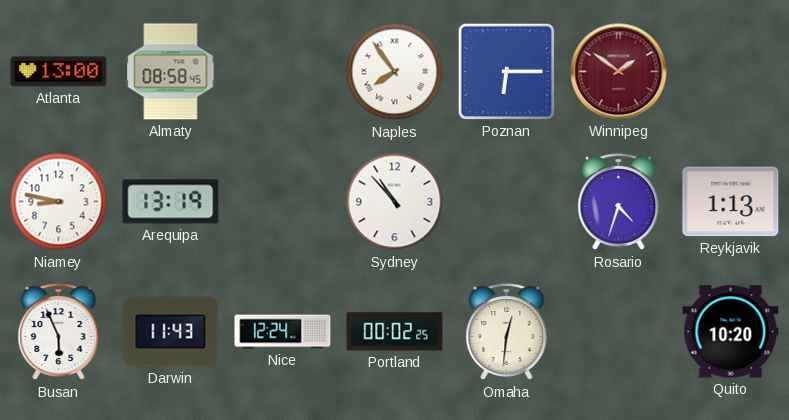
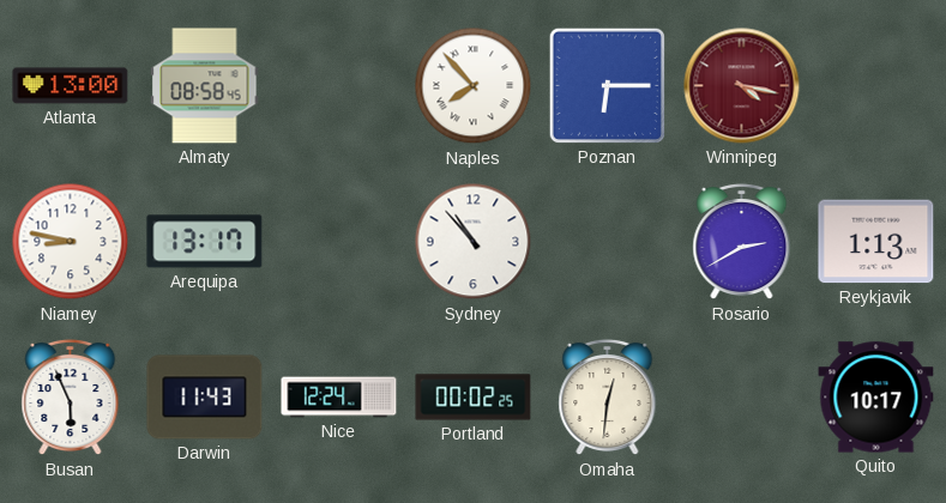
Naples: 7:54 -> 7:53
Winnipeg: 1:51 -> 4:17
Arequipa: 13:19 -> 13:17
Rosario: 4:33 -> 2:40
Quito: 10:20 -> 10:17
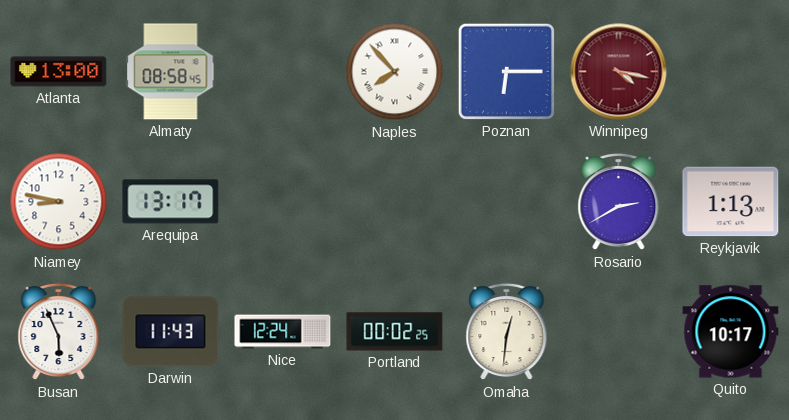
Sydney: 10:53 -> none
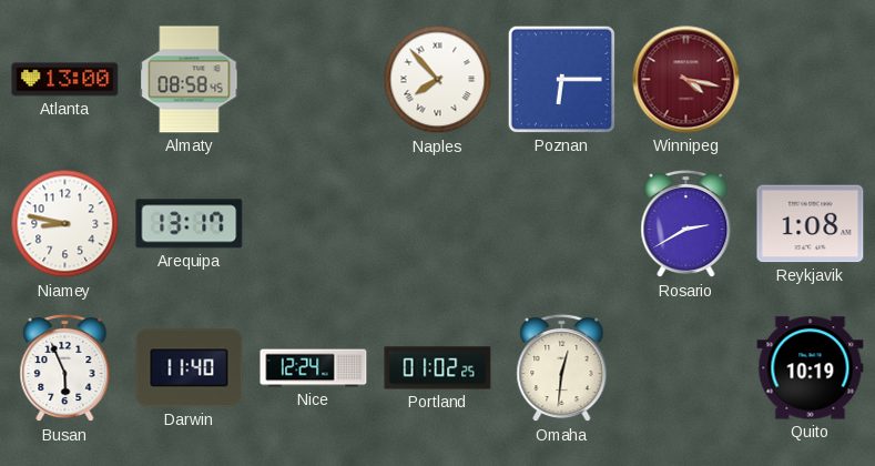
Reykjavik: 1:13 -> 1:08
Darwin: 11:43 -> 11:40
Portland: 00:02 -> 01:02
Quito: 10:17 -> 10:19
